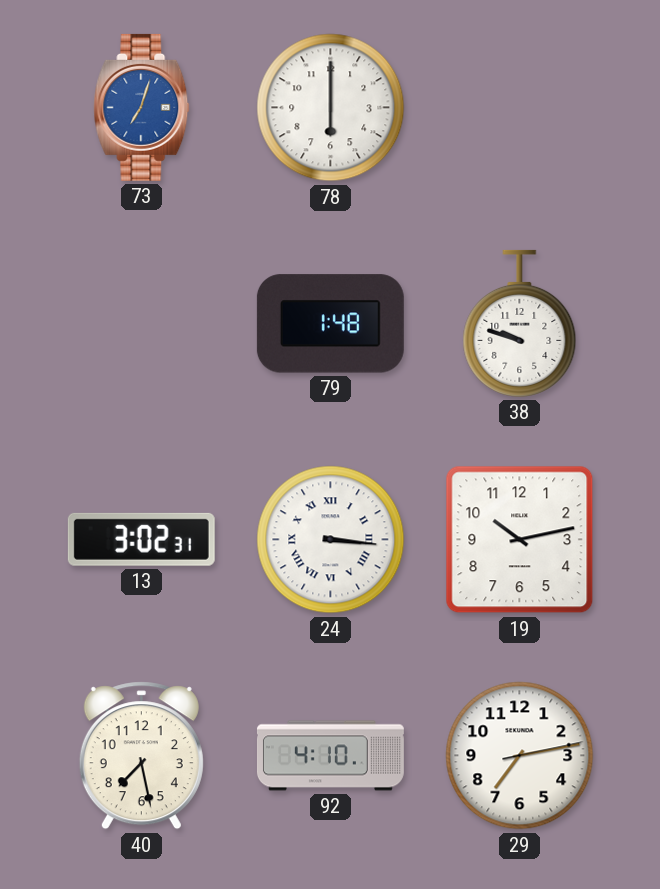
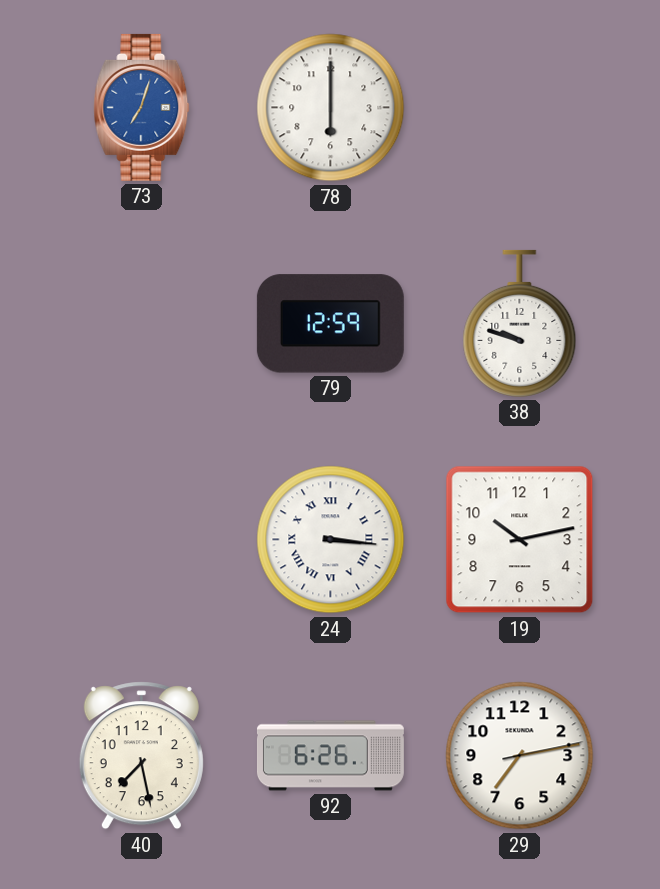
79: 1:48 -> 12:59
13: 3:02 -> none
92: 4:10 -> 6:26
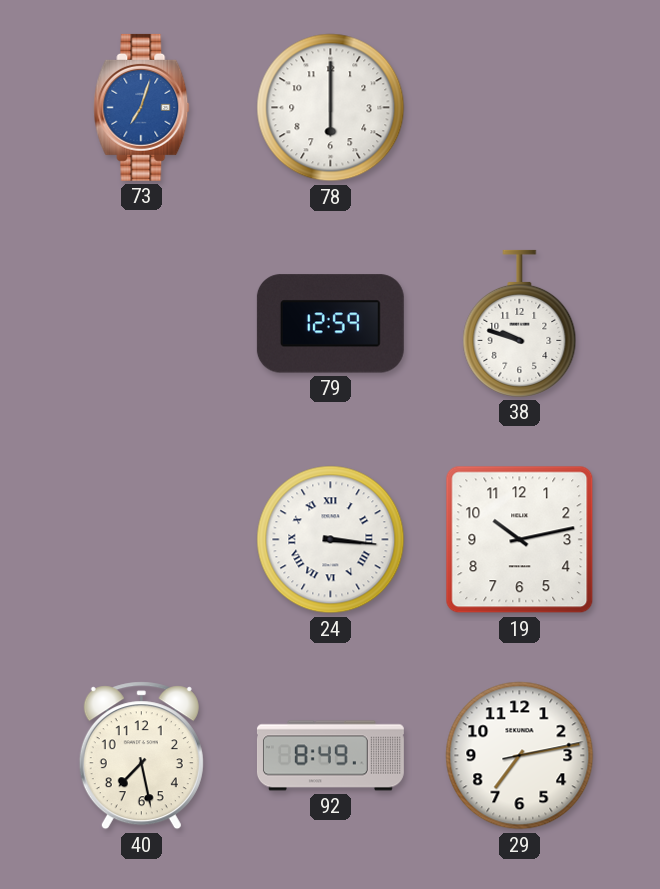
92: 6:26 -> 8:49
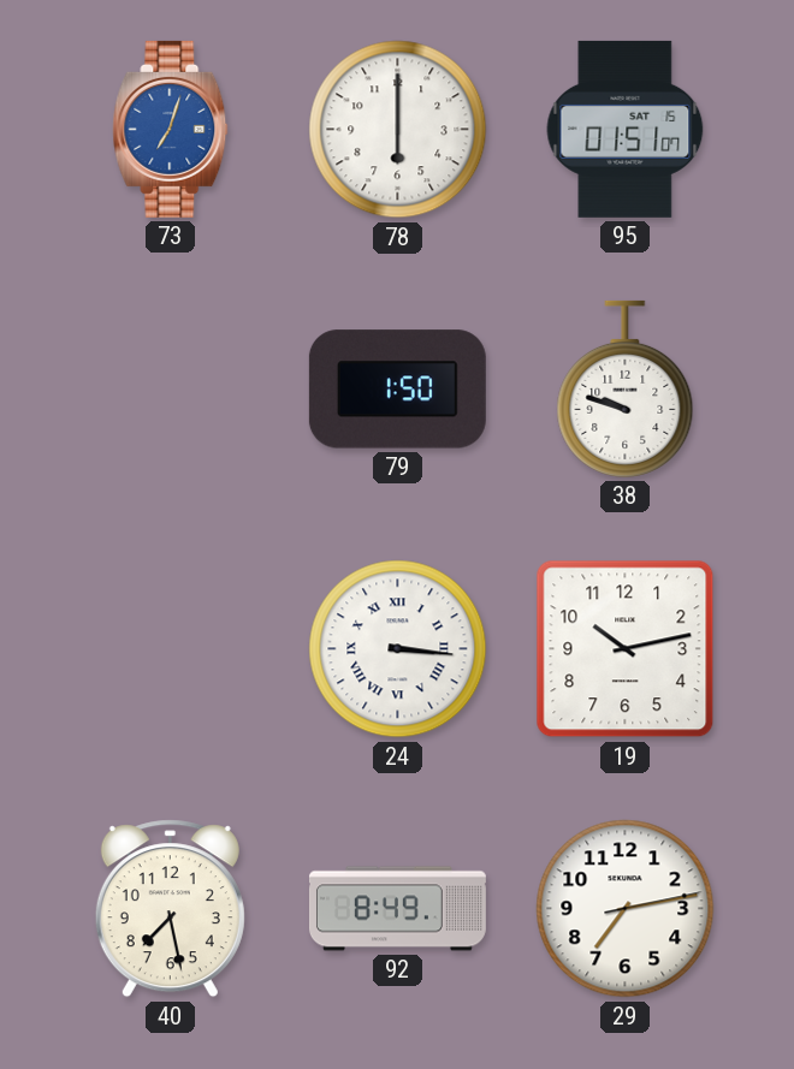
95: none -> 01:51
79: 12:59 -> 1:50
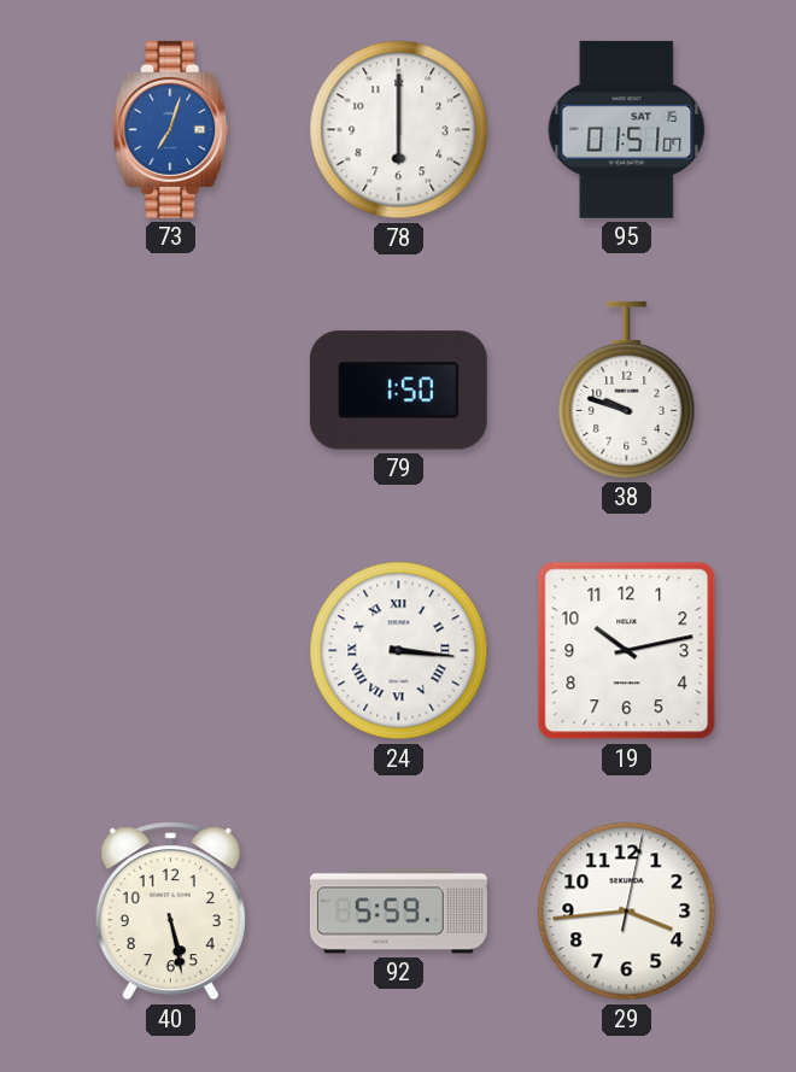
40: 7:28 -> 5:28
92: 8:49 -> 5:59
29: 7:13 -> 3:44
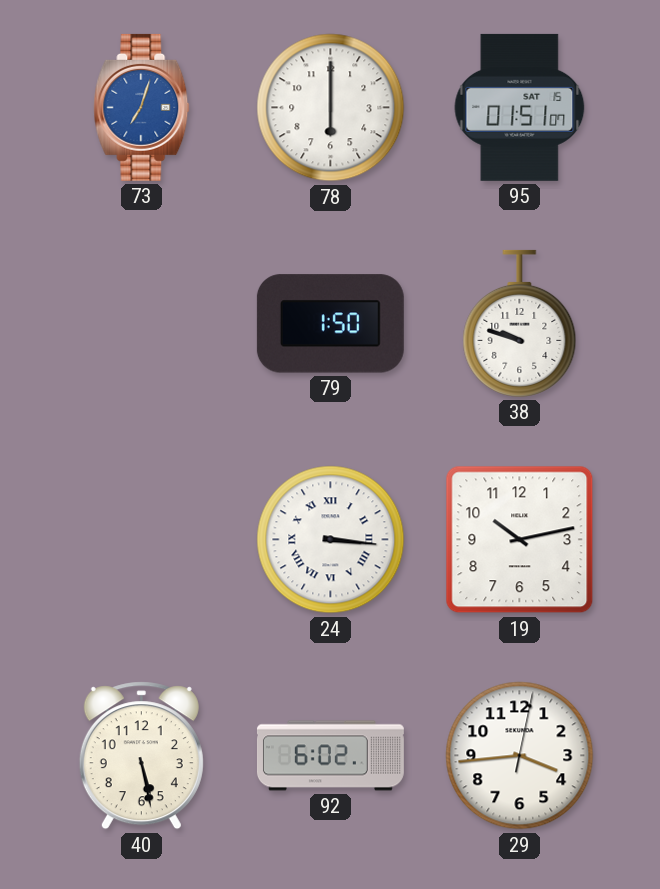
92: 5:59 -> 6:02
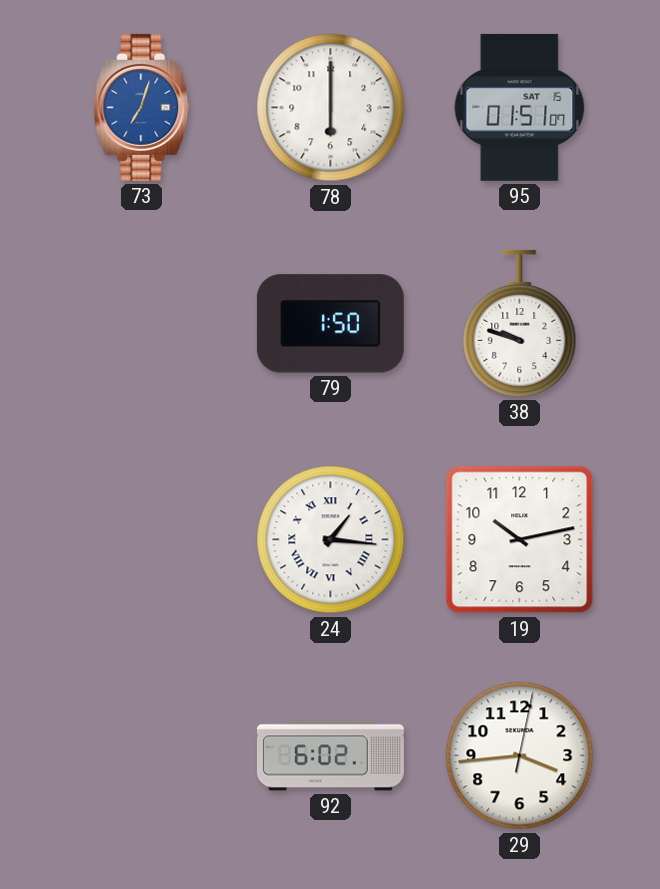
24: 3:16 -> 1:16
40: 5:28 -> none
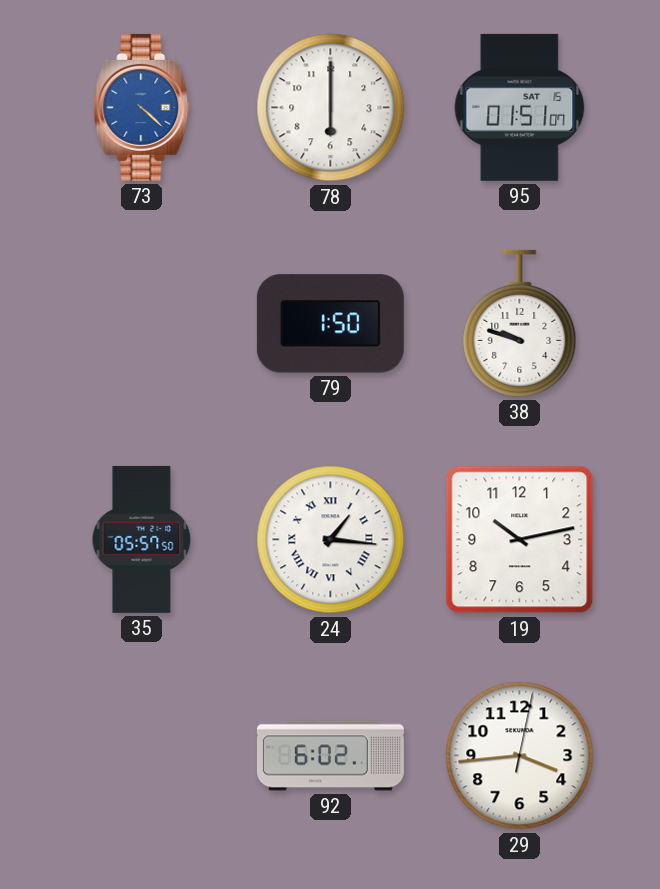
73: 7:03 -> 4:22
35: none -> 05:57
